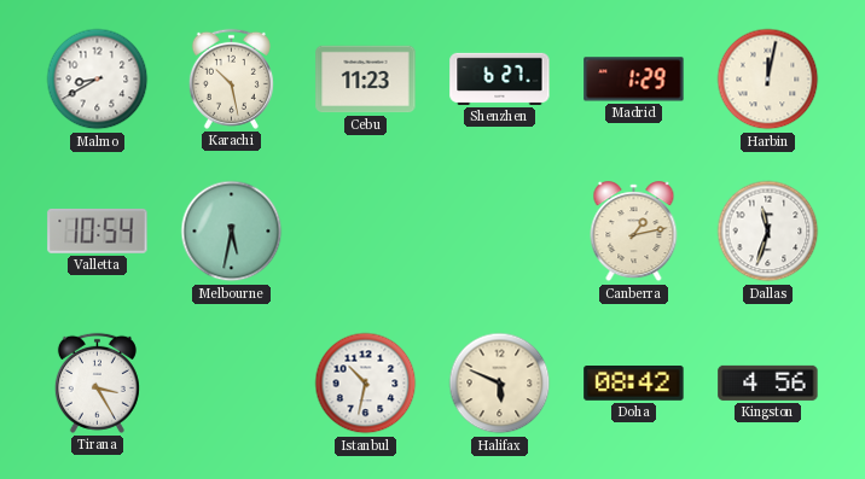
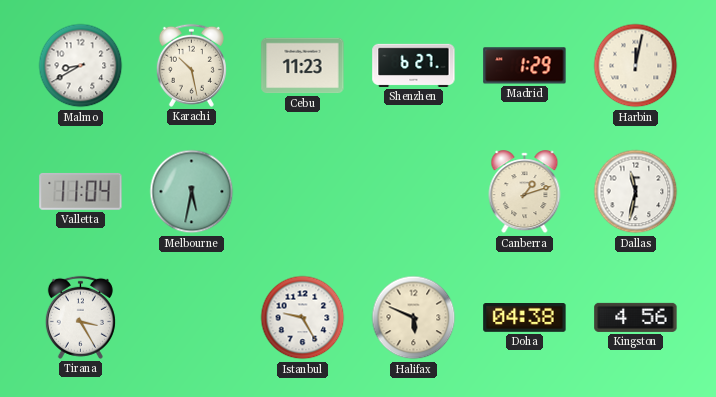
Valletta: 10:54 -> 11:04
Canberra: 1:13 -> 1:12
Dallas: 11:33 -> 11:32
Istanbul: 10:32 -> 9:25
Doha: 08:42 -> 04:38
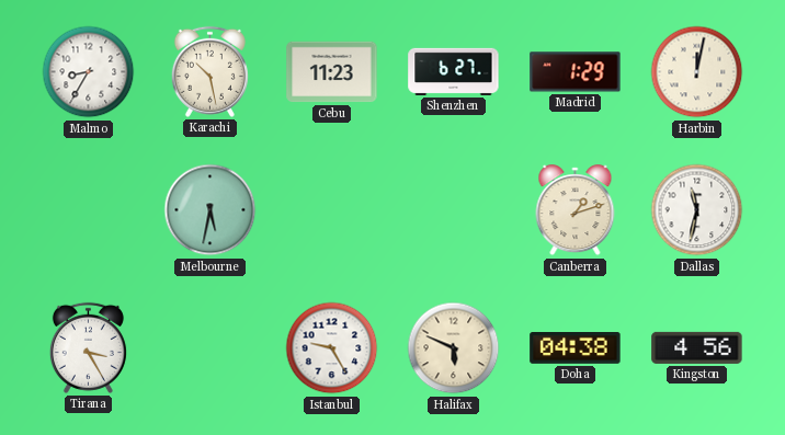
Malmo: 8:40 -> 8:35
Valletta: 11:04 -> none
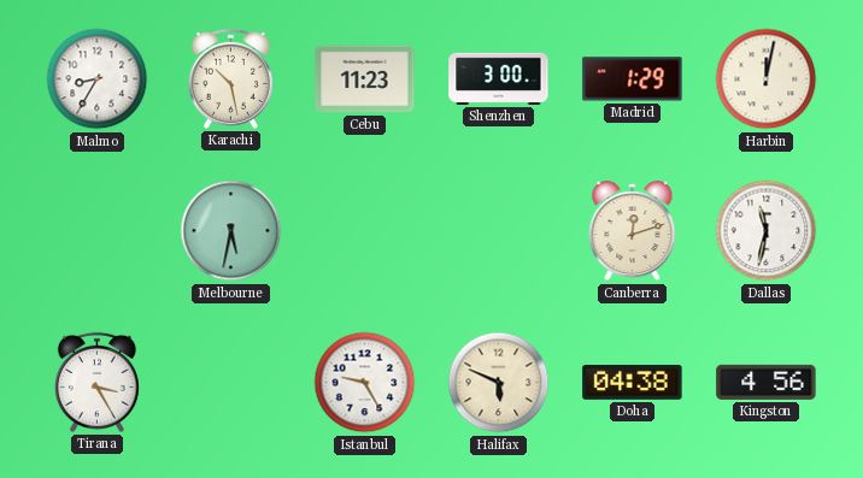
Shenzhen: 6:27 -> 3:00
Canberra: 1:12 -> 12:12
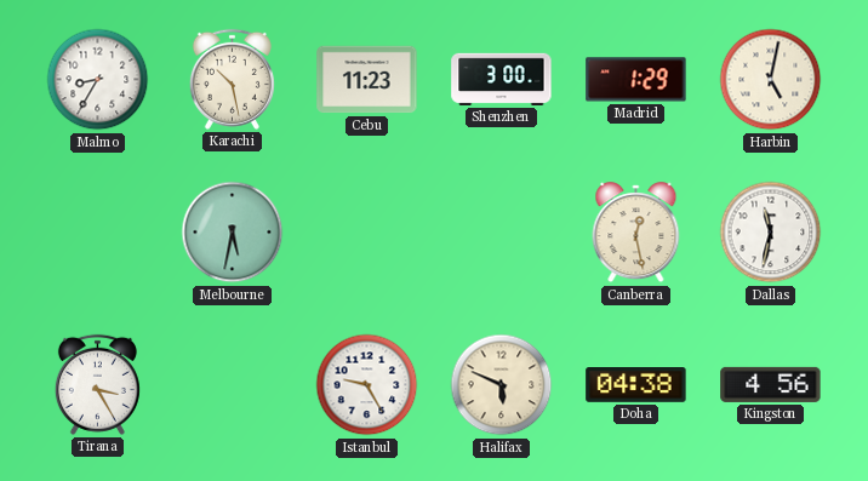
Harbin: 12:02 -> 5:02
Canberra: 12:12 -> 12:28
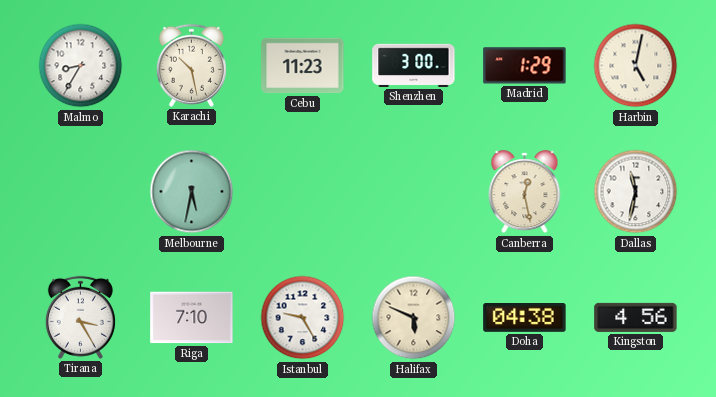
Riga: none -> 7:10
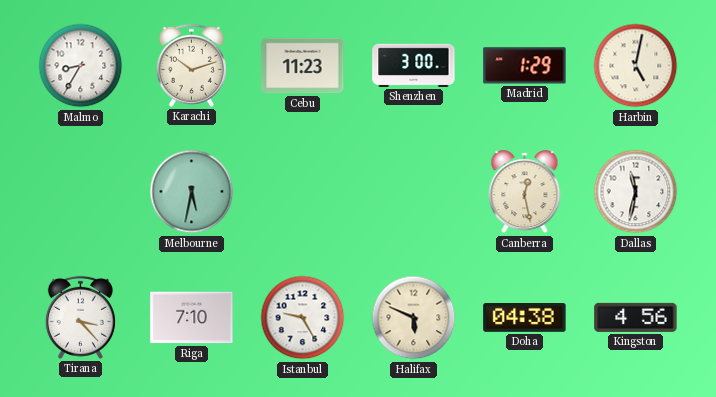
Karachi: 10:28 -> 10:12
Tirana: 3:25 -> 3:23
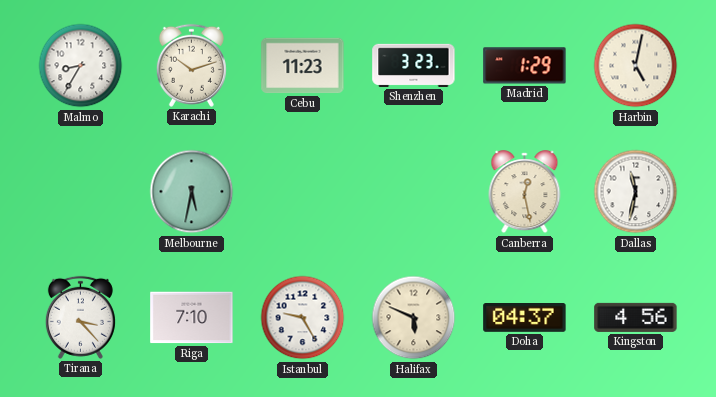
Shenzhen: 3:00 -> 3:23
Doha: 04:38 -> 04:37
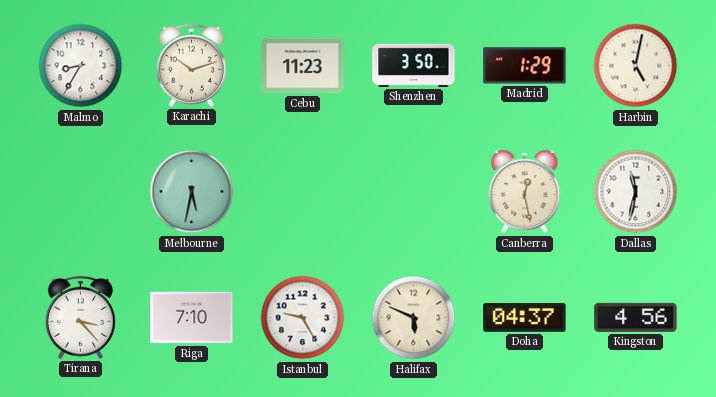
Shenzhen: 3:23 -> 3:50
